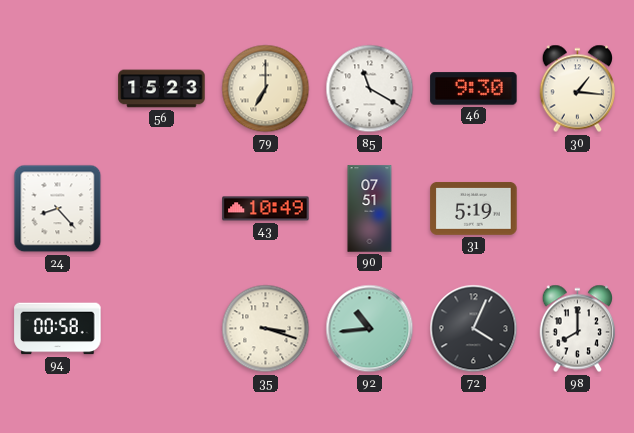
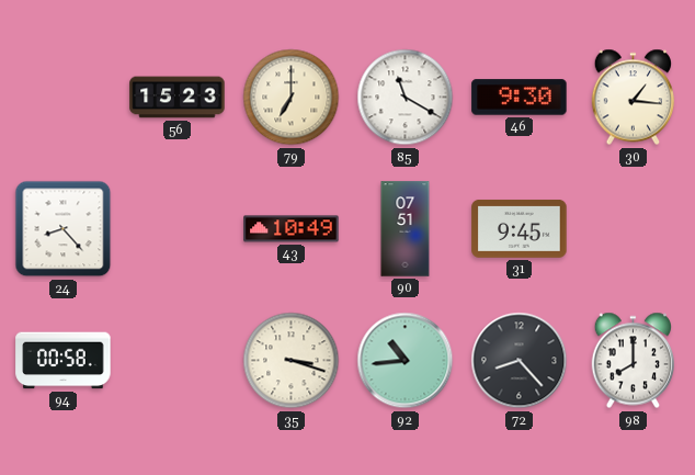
31: 5:19 -> 9:45
72: 4:04 -> 8:23
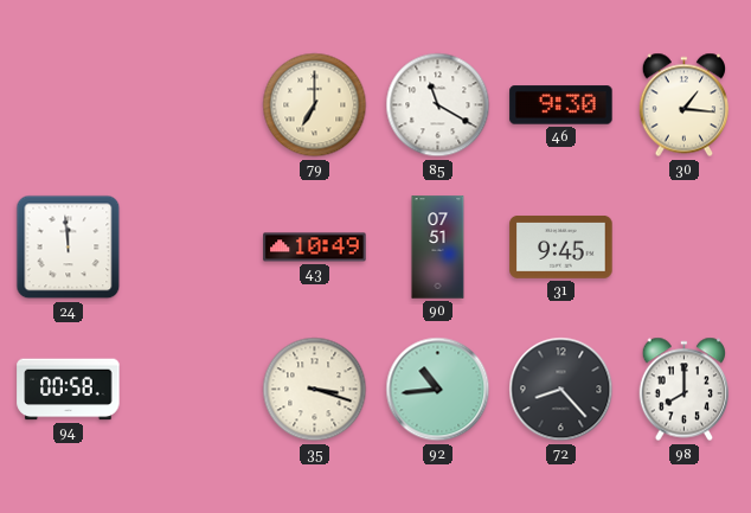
56: 15:23 -> none
24: 8:23 -> 11:59
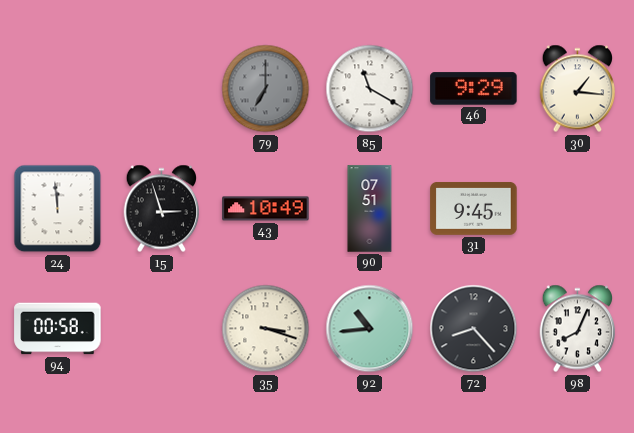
79 dial: cream -> grey
46: 9:30 -> 9:29
15: none -> 2:57
98: 8:00 -> 8:04
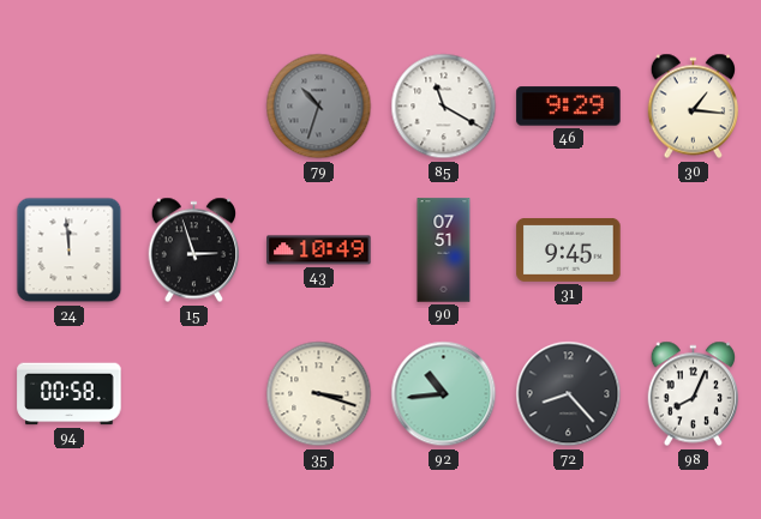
79: 7:00 -> 10:33
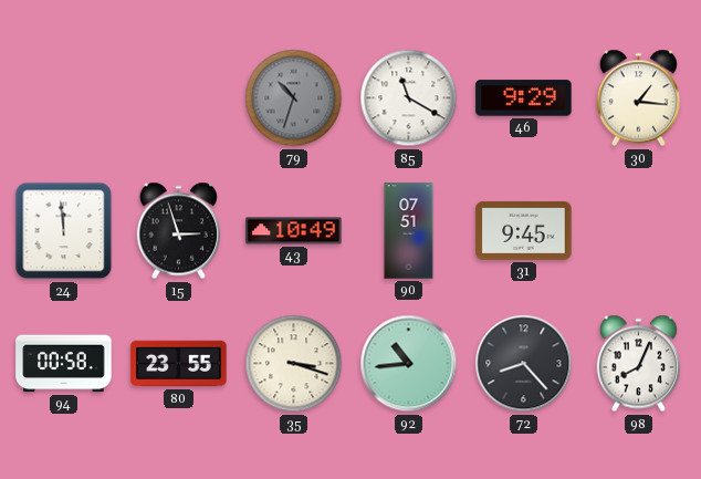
80: none -> 23:55
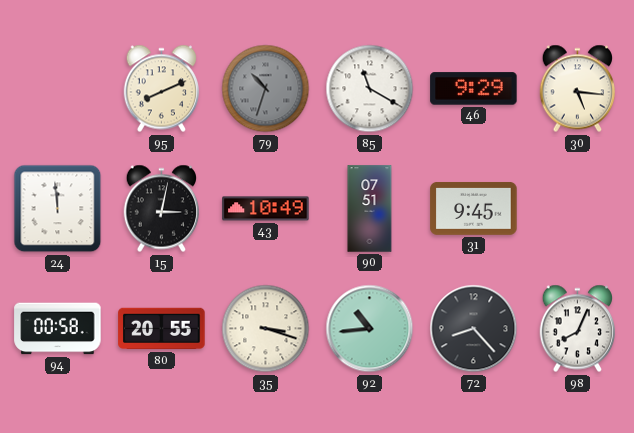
95: none -> 8:11
30: 1:16 -> 5:16
15: 2:57 -> 3:02
80: 23:55 -> 20:55
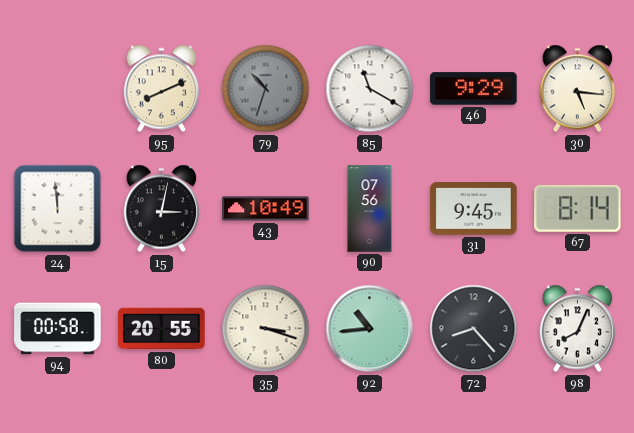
90: 07:51 -> 07:56
67: none -> 8:14
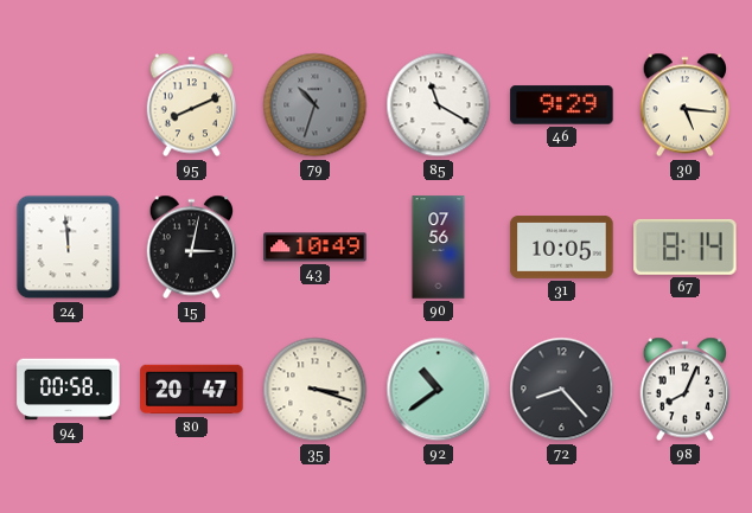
31: 9:45 -> 10:05
80: 20:55 -> 20:47
92: 10:44 -> 10:39
